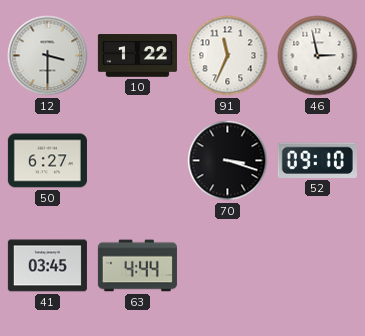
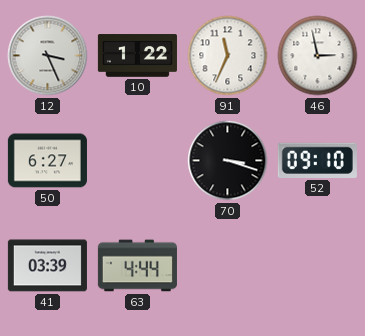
12: 3:30 -> 3:26
41: 03:45 -> 03:39
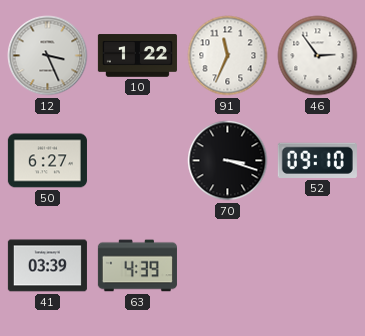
46: 2:58 -> 2:54
63: 4:44 -> 4:39
